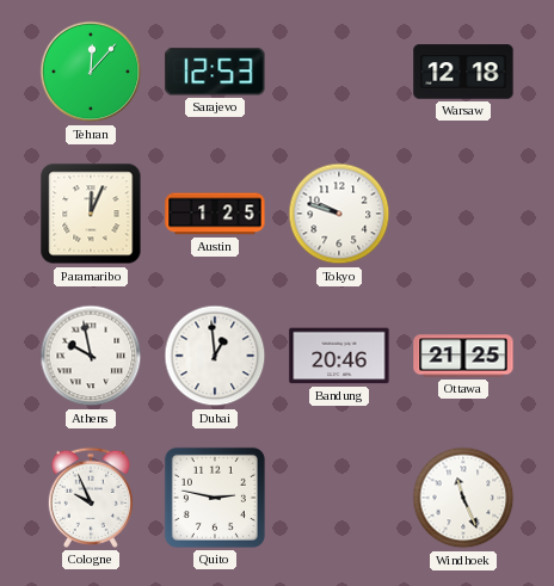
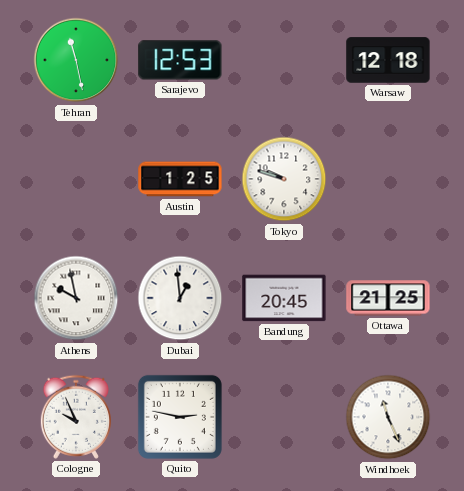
Tehran: 12:07 -> 11:28
Paramaribo: 12:04 -> none
Bandung: 20:46 -> 20:45
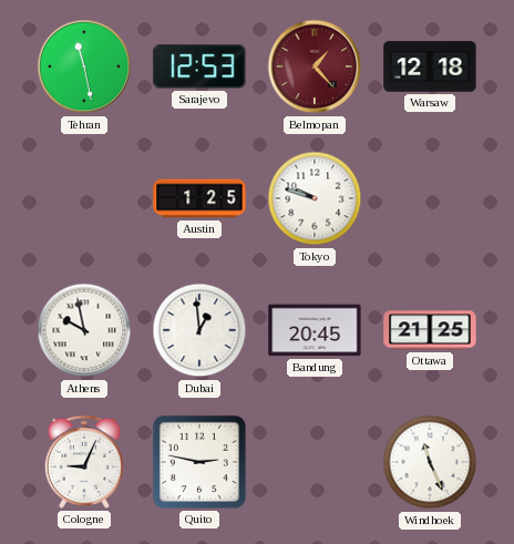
Belmopan: none -> 1:23
Cologne: 9:56 -> 9:04
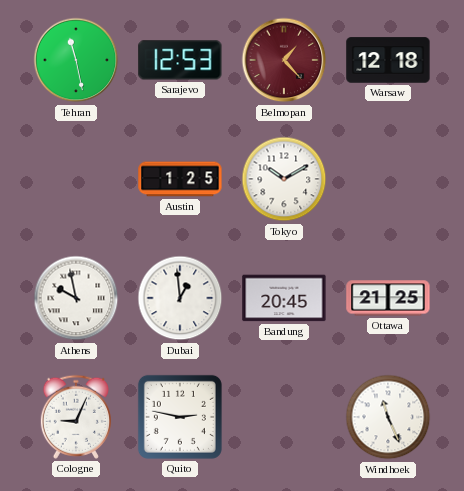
Tokyo: 9:48 -> 10:10
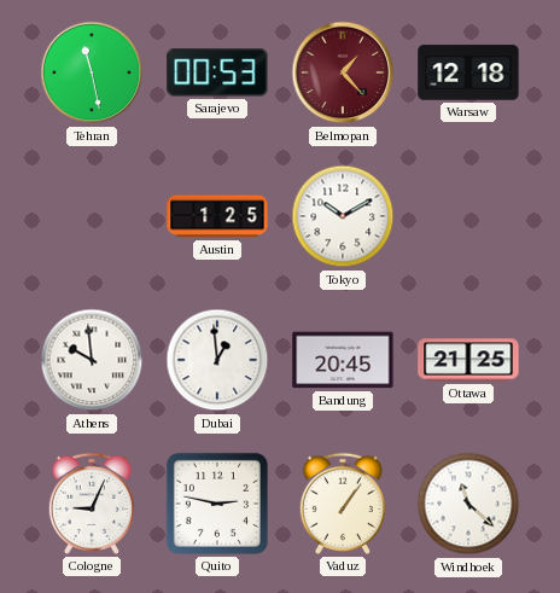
Sarajevo: 12:53 -> 00:53
Athens: 9:58 -> 9:59
Vaduz: none -> 1:06
Windhoek: 11:26 -> 11:22
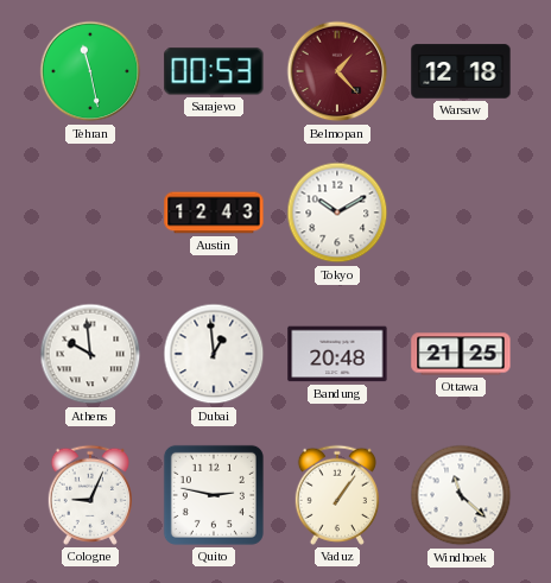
Austin: 1:25 -> 12:43
Bandung: 20:45 -> 20:48
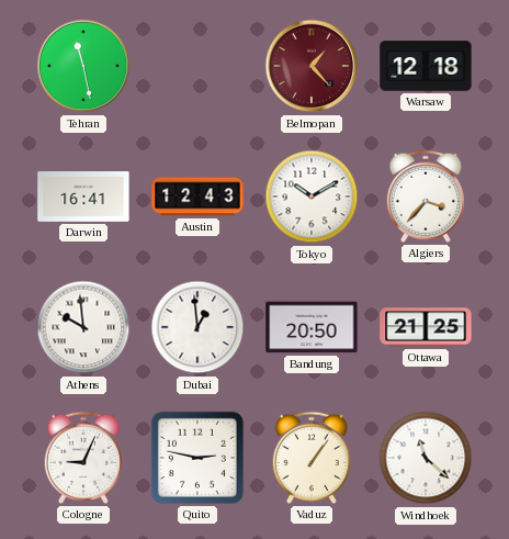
Sarajevo: 00:53 -> none
Darwin: none -> 16:41
Algiers: none -> 3:37
Bandung: 20:48 -> 20:50
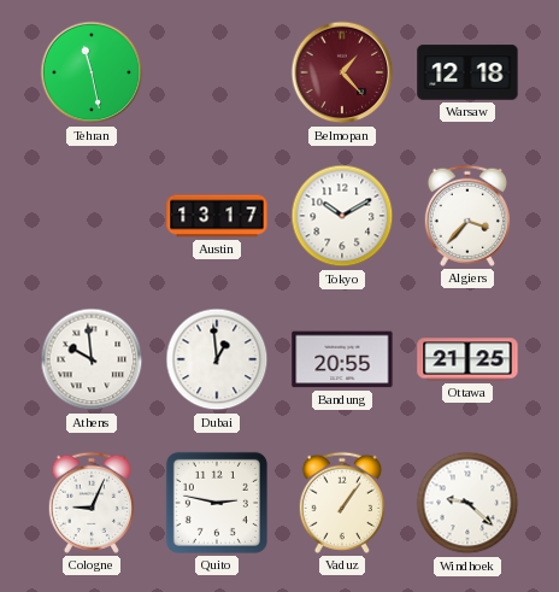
Darwin: 16:41 -> none
Austin: 12:43 -> 13:17
Bandung: 20:50 -> 20:55
Windhoek: 11:22 -> 9:22
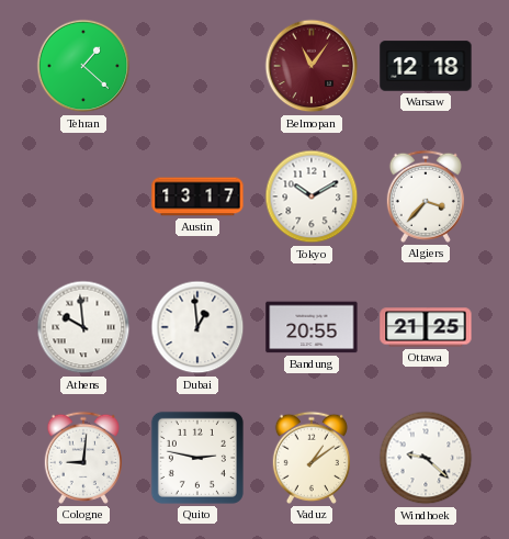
Tehran: 11:28 -> 1:22
Belmopan: 1:23 -> 11:06
Cologne: 9:04 -> 9:01
Vaduz: 1:06 -> 1:09
